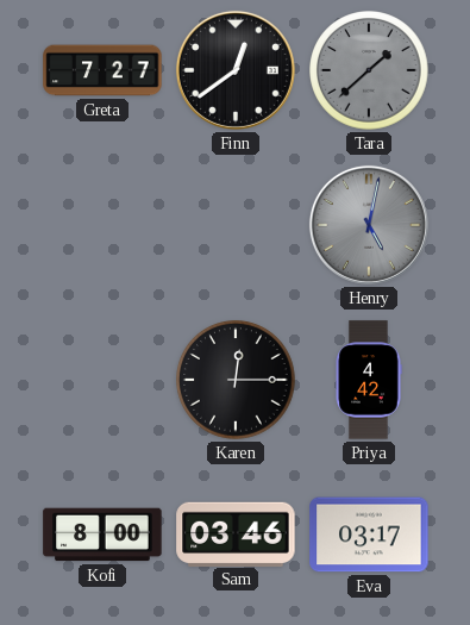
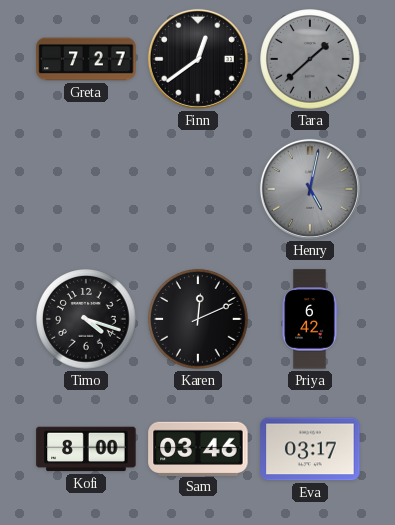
Timo: none -> 4:18
Karen: 12:15 -> 12:11
Priya: 4:42 -> 6:42
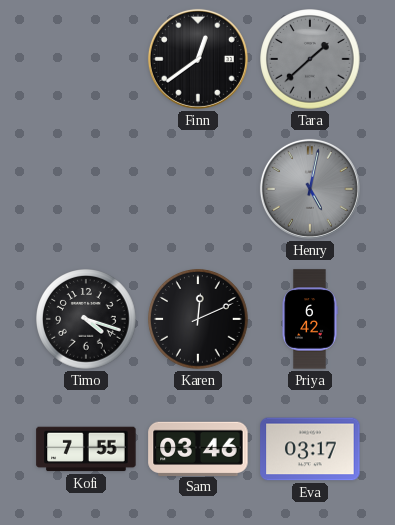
Greta: 7:27 -> none
Kofi: 8:00 -> 7:55
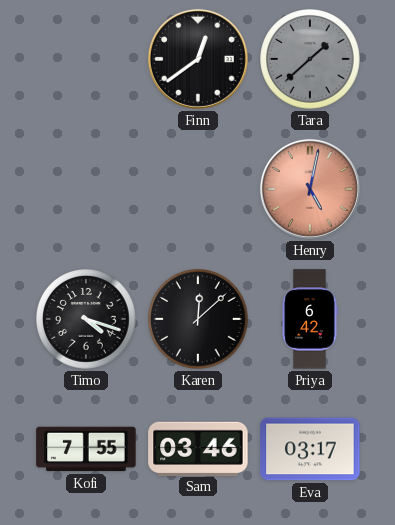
Henry dial: grey -> salmon
Karen: 12:11 -> 12:08
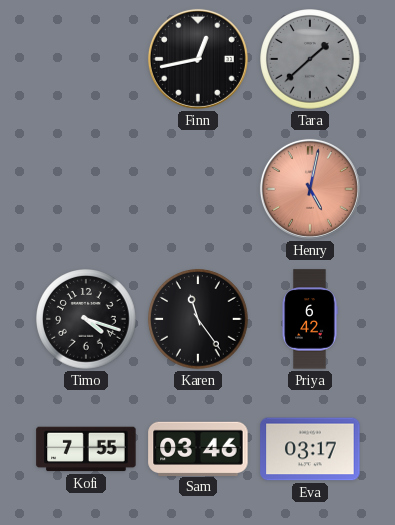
Finn: 12:39 -> 12:43
Karen: 12:08 -> 11:24
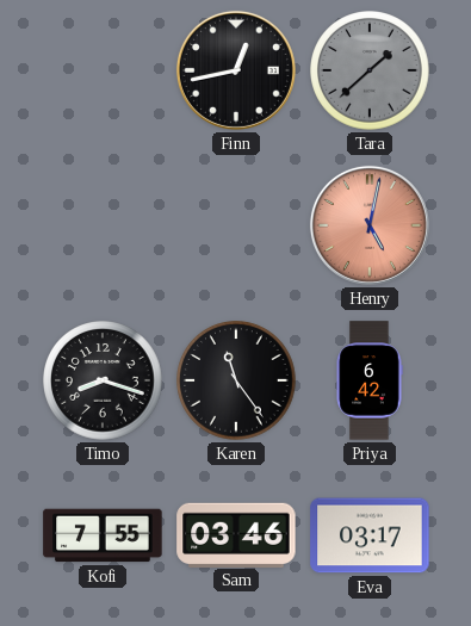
Timo: 4:18 -> 8:18
